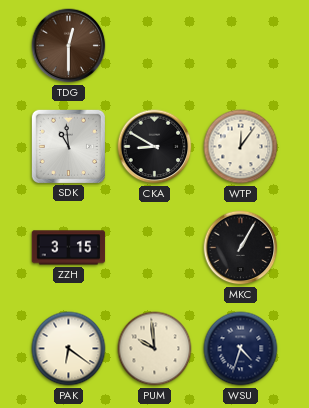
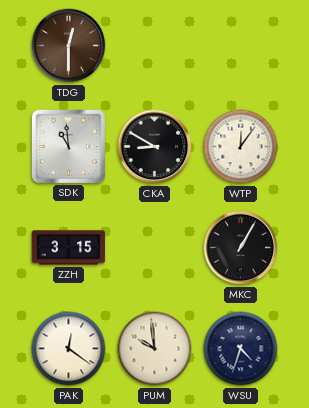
PAK: 6:21 -> 12:21
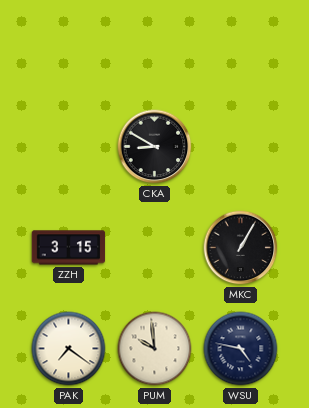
TDG: 12:30 -> none
SDK: 10:59 -> none
WTP: 12:06 -> none
PAK: 12:21 -> 7:21
WSU: 4:33 -> 4:47
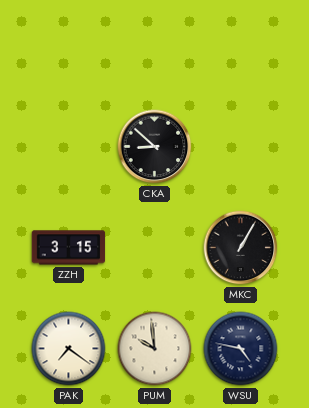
CKA: 8:50 -> 8:52
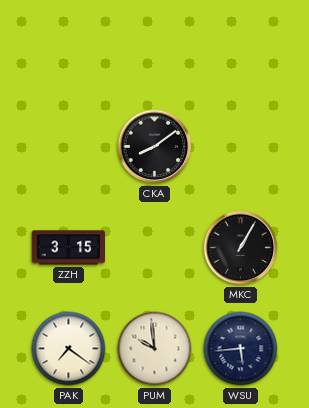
CKA: 8:52 -> 8:09
WSU: 4:47 -> 5:44
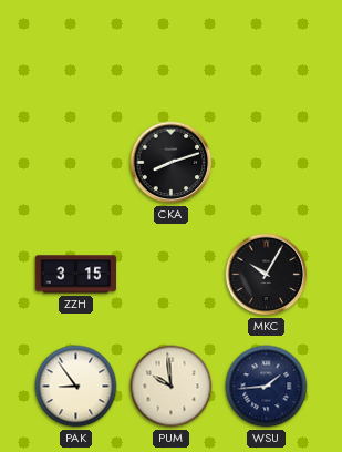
CKA: 8:09 -> 8:12
MKC: 1:05 -> 10:05
PAK: 7:21 -> 8:54
WSU: 5:44 -> 1:44
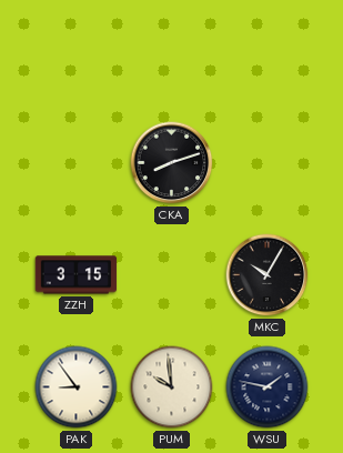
WSU: 1:44 -> 1:47
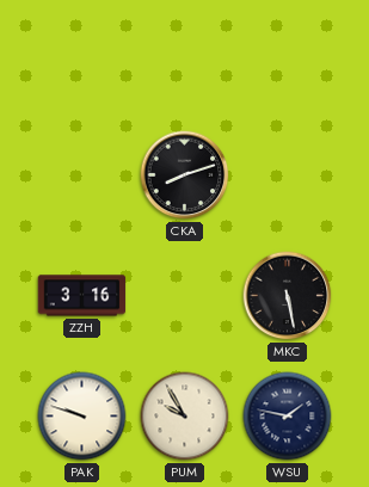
ZZH: 3:15 -> 3:16
MKC: 10:05 -> 5:28
PAK: 8:54 -> 9:48
PUM: 9:59 -> 9:55
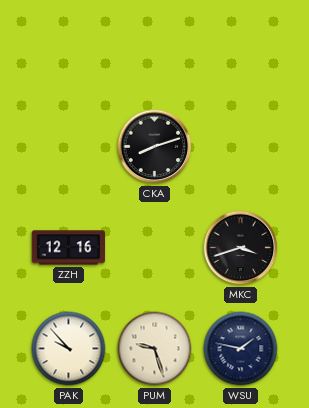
ZZH: 3:16 -> 12:16
MKC: 5:28 -> 3:42
PAK: 9:48 -> 9:53
PUM: 9:55 -> 9:27
